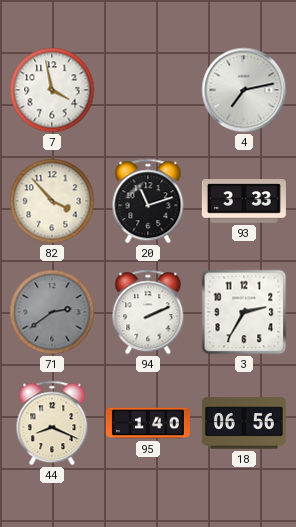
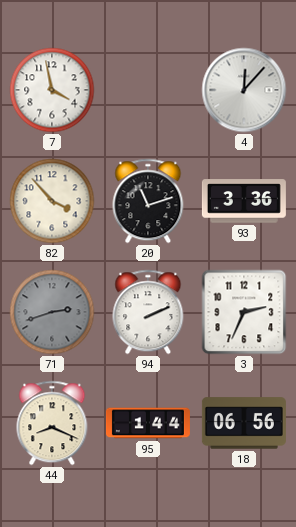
4: 7:13 -> 12:07
93: 3:33 -> 3:36
71: 2:39 -> 2:42
3: 2:35 -> 2:34
95: 1:40 -> 1:44
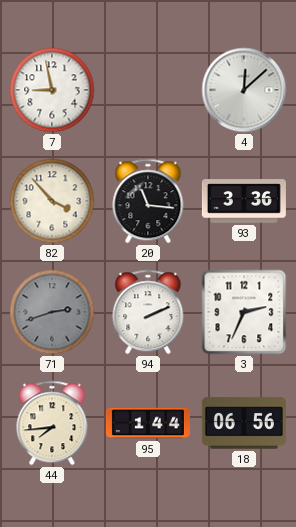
7: 3:58 -> 8:58
4: 12:07 -> 12:08
20: 11:12 -> 11:16
44: 8:19 -> 7:44
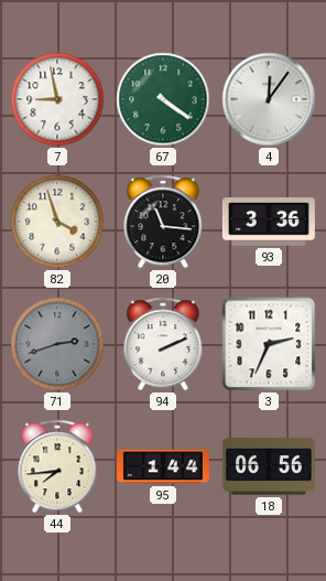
67: none -> 4:21
4: 12:08 -> 12:06
82: 3:53 -> 3:57
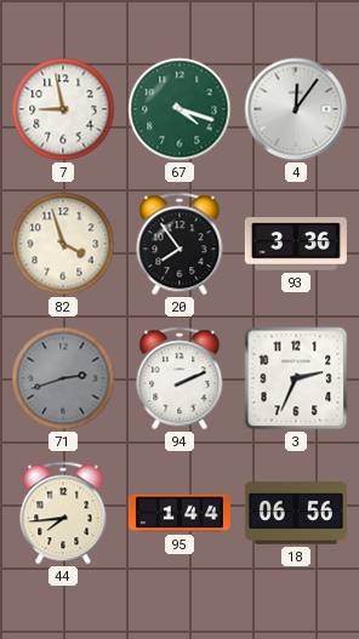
67: 4:21 -> 4:18
20: 11:16 -> 7:54
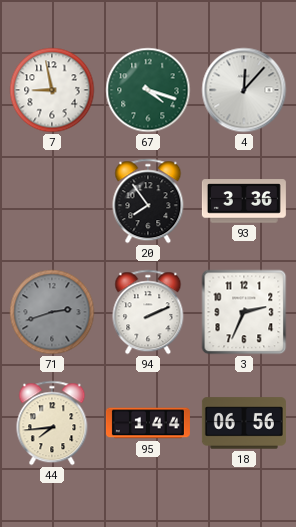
4: 12:06 -> 12:07
82: 3:57 -> none
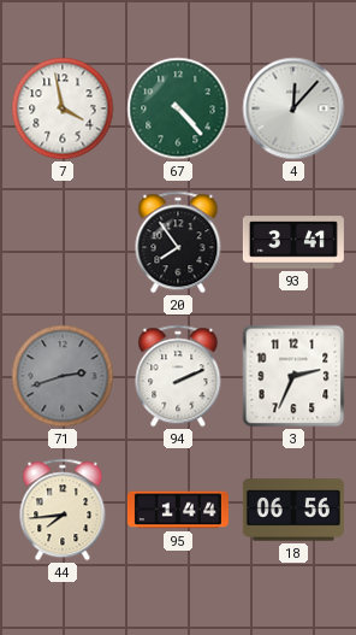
7: 8:58 -> 3:58
67: 4:18 -> 4:23
93: 3:36 -> 3:41
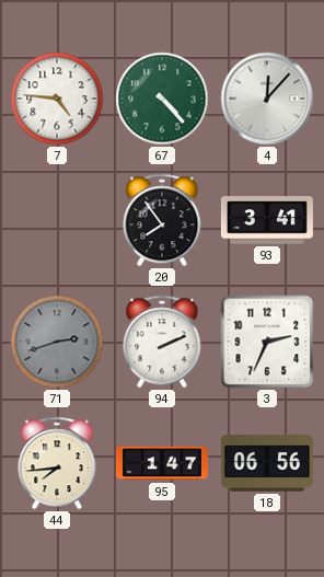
7: 3:58 -> 4:46
95: 1:44 -> 1:47
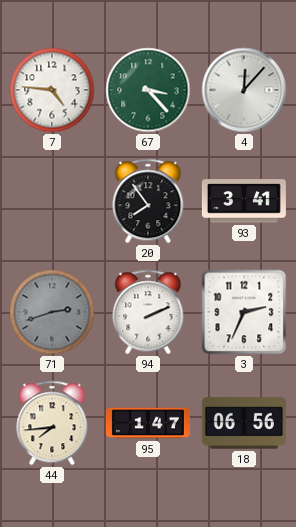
67: 4:23 -> 3:23
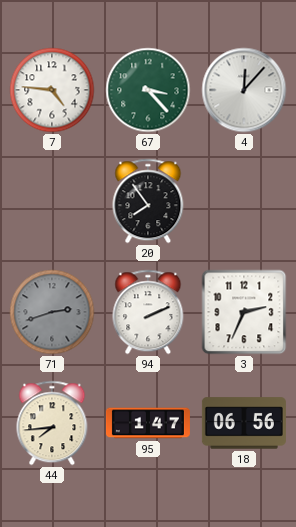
93: 3:41 -> none
